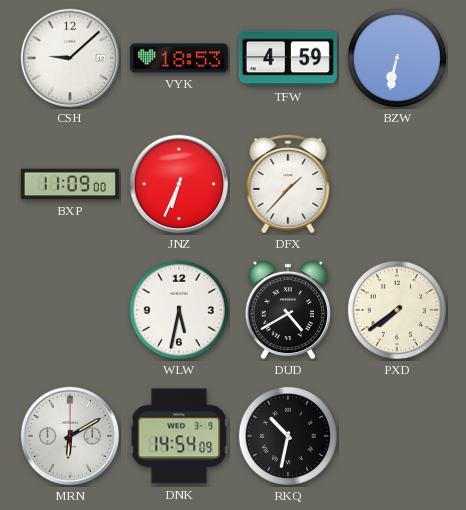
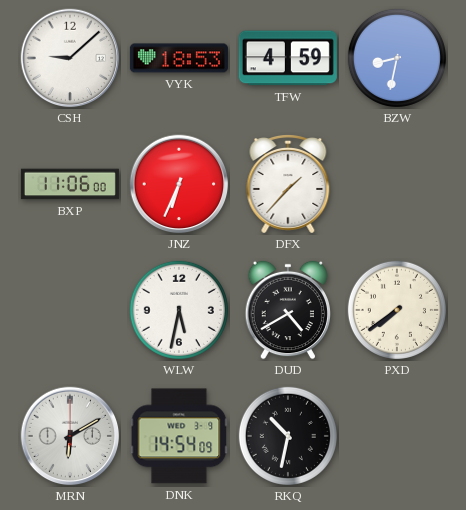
BZW: 6:32 -> 8:32
BXP: 11:09 -> 11:06
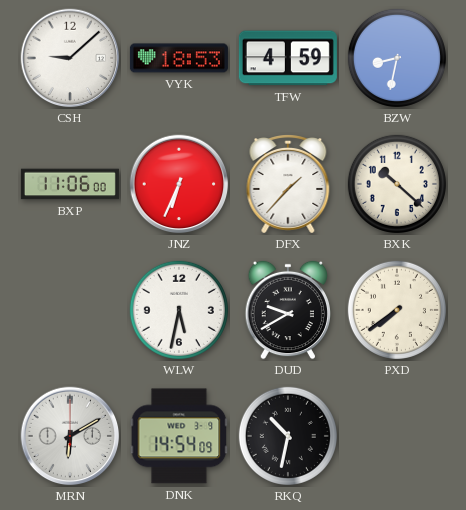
BXK: none -> 10:22
DUD: 4:40 -> 9:40
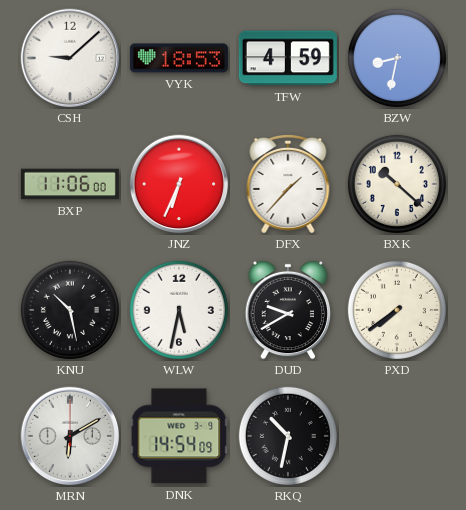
KNU: none -> 10:28
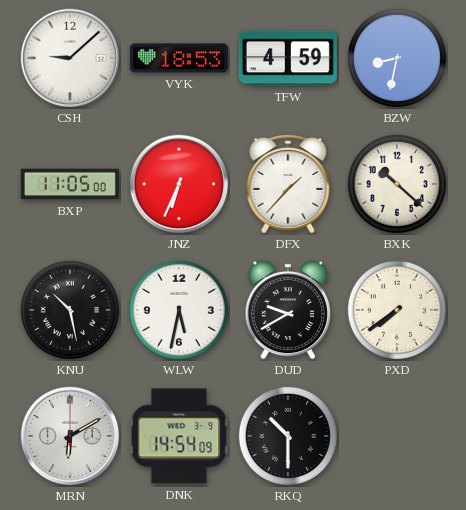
BXP: 11:06 -> 11:05
RKQ: 10:32 -> 10:30
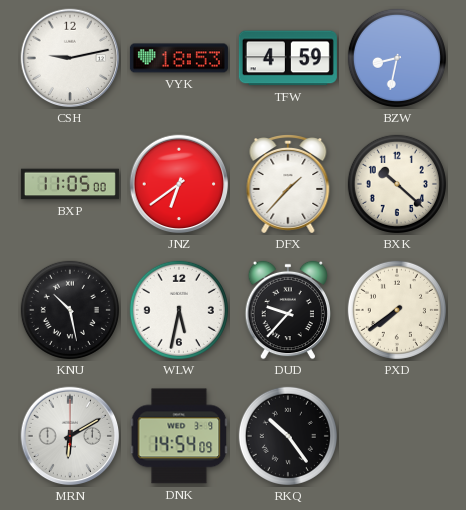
CSH: 9:08 -> 9:13
JNZ: 6:34 -> 6:39
DUD: 9:40 -> 9:37
RKQ: 10:30 -> 10:24
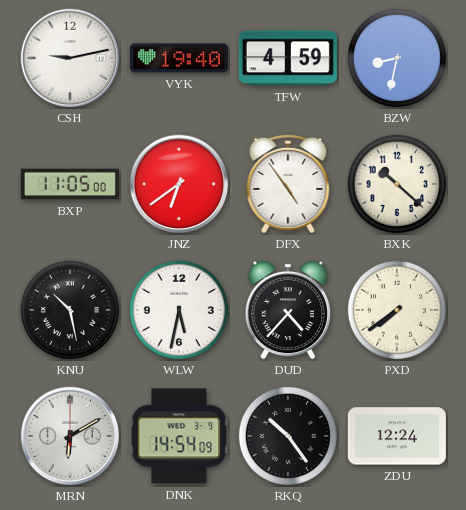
VYK: 18:53 -> 19:40
DFX: 1:37 -> 4:54
DUD: 9:37 -> 4:37
ZDU: none -> 12:24
